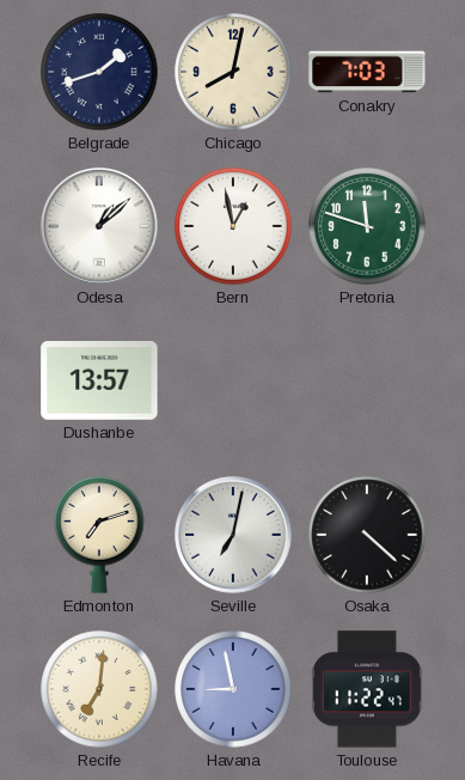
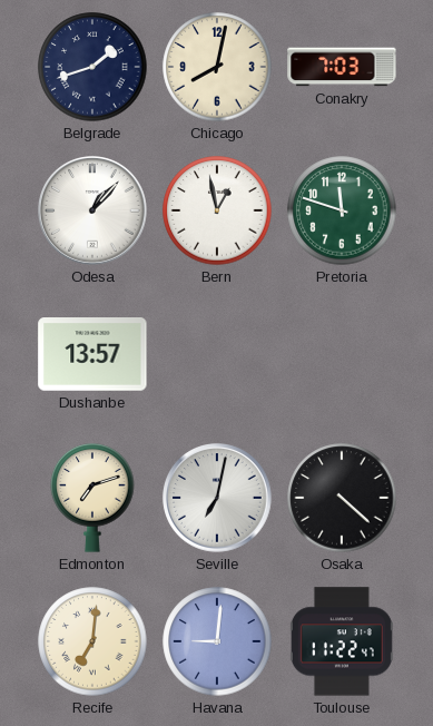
Odesa: 1:08 -> 1:07
Havana: 8:58 -> 9:01
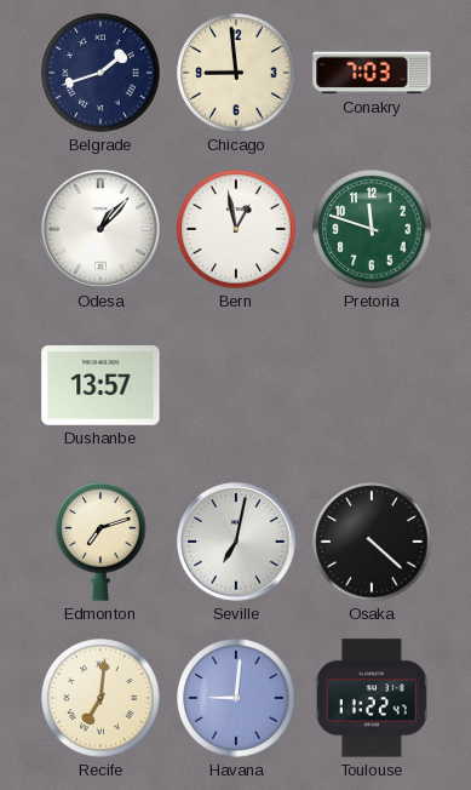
Chicago: 8:02 -> 8:59
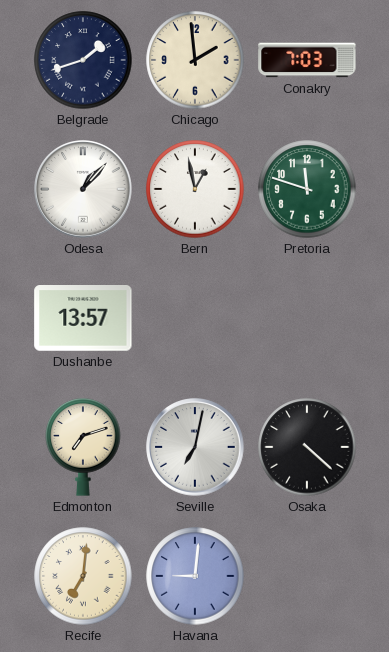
Chicago: 8:59 -> 1:59
Toulouse: 11:22 -> none
